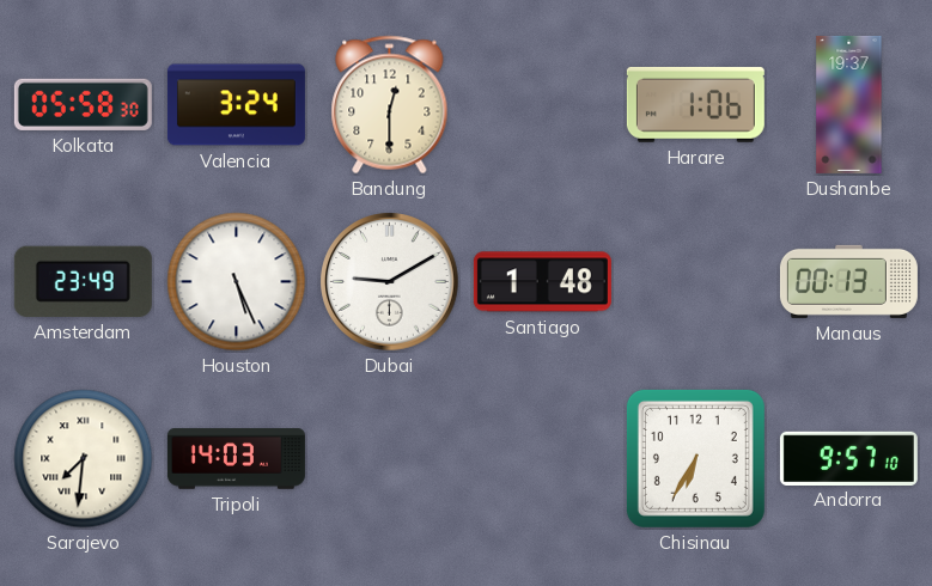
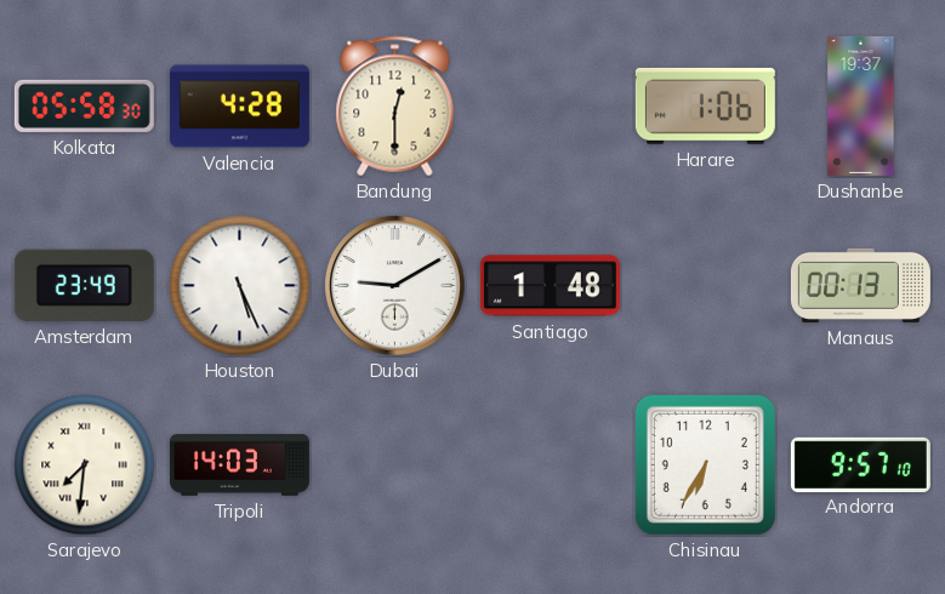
Valencia: 3:24 -> 4:28
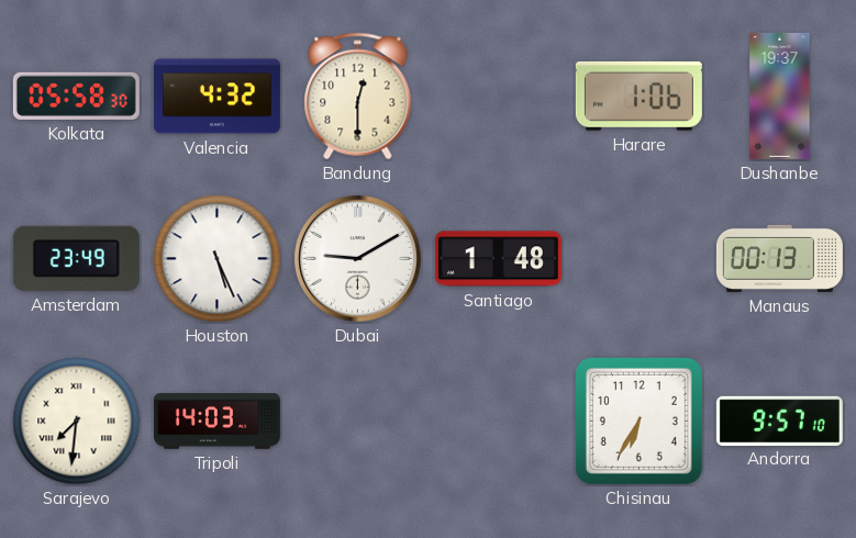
Valencia: 4:28 -> 4:32
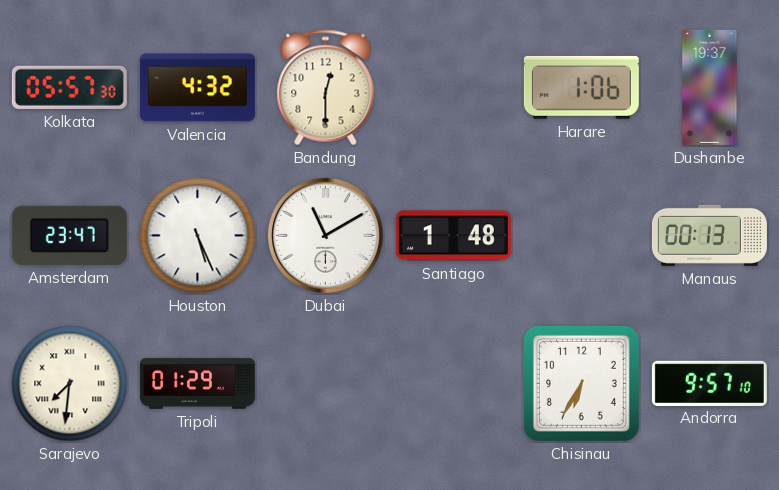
Kolkata: 05:58 -> 05:57
Amsterdam: 23:49 -> 23:47
Dubai: 9:10 -> 11:10
Tripoli: 14:03 -> 01:29
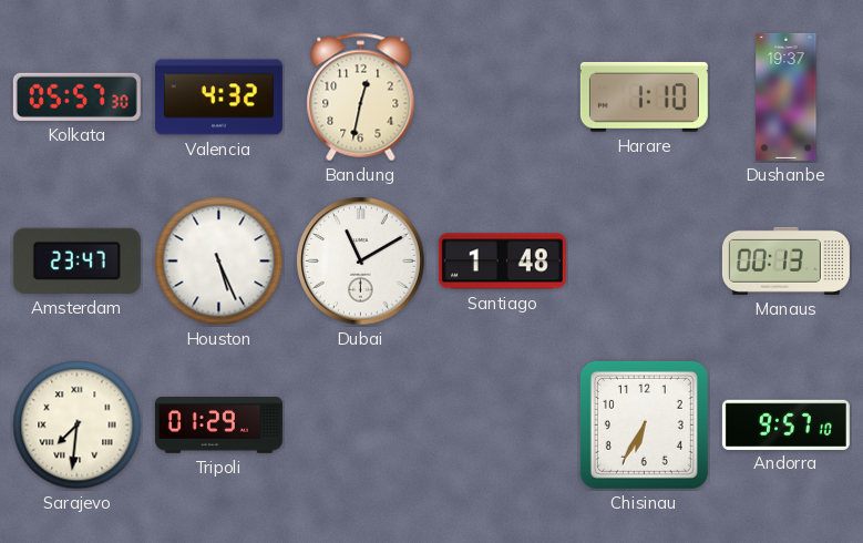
Bandung: 12:30 -> 12:32
Harare: 1:06 -> 1:10
